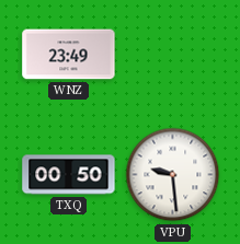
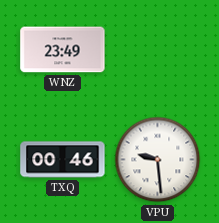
TXQ: 00:50 -> 00:46
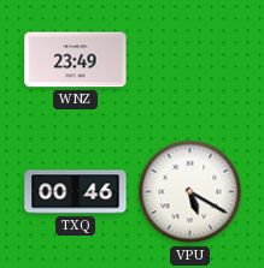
VPU: 9:29 -> 5:20
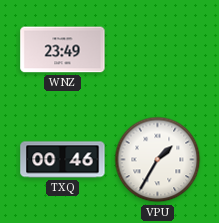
VPU: 5:20 -> 1:35
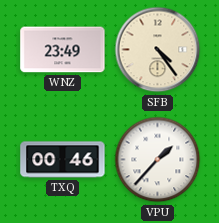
SFB: none -> 4:24
VPU: 1:35 -> 1:37
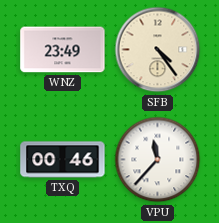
VPU: 1:37 -> 11:37
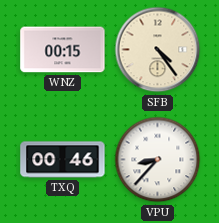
WNZ: 23:49 -> 00:15
VPU: 11:37 -> 8:37
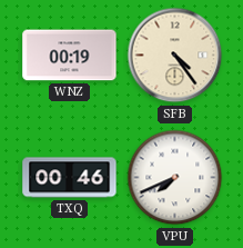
WNZ: 00:15 -> 00:19
VPU: 8:37 -> 7:41
